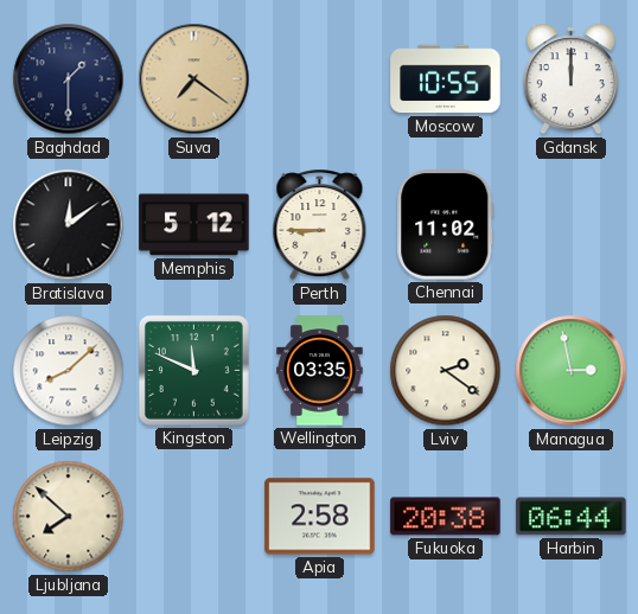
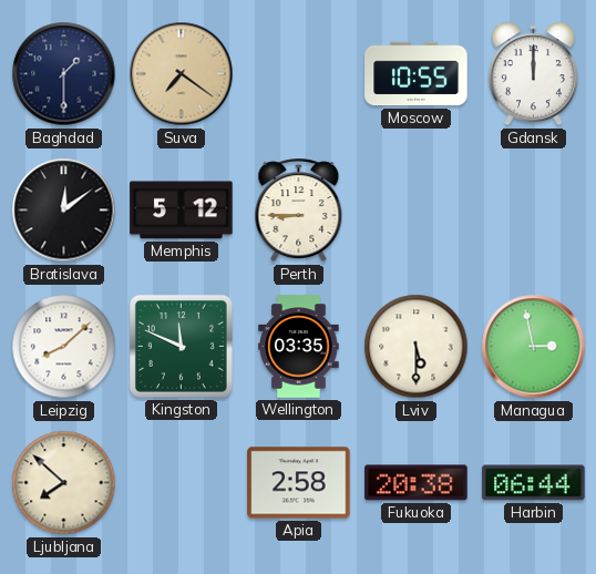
Chennai: 11:02 -> none
Lviv: 2:21 -> 5:30
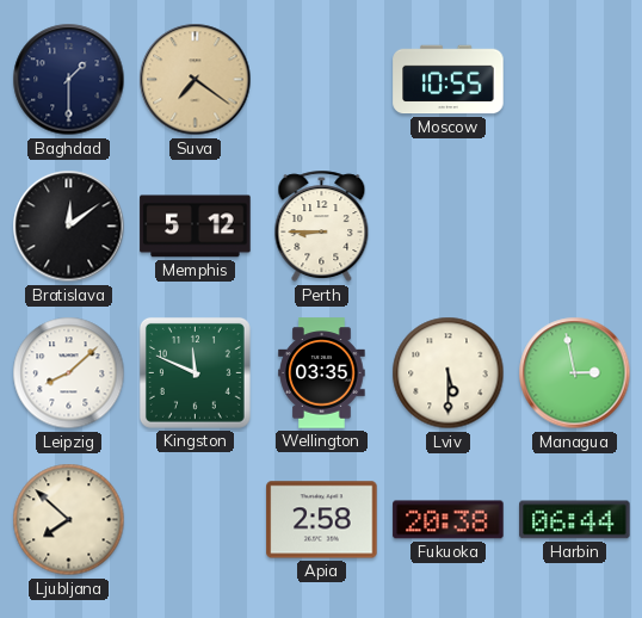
Gdansk: 12:00 -> none
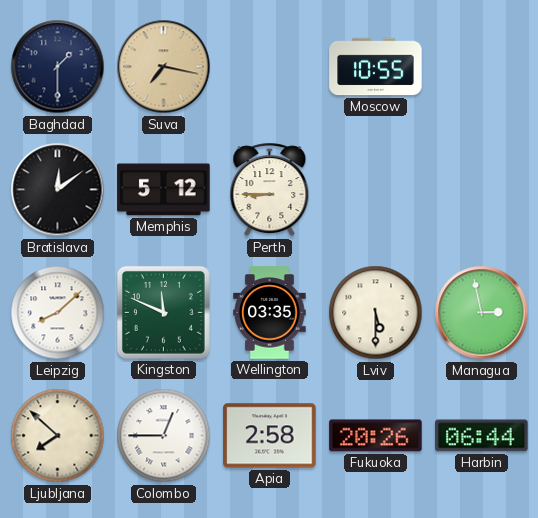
Suva: 7:21 -> 7:17
Colombo: none -> 12:45
Fukuoka: 20:38 -> 20:26
